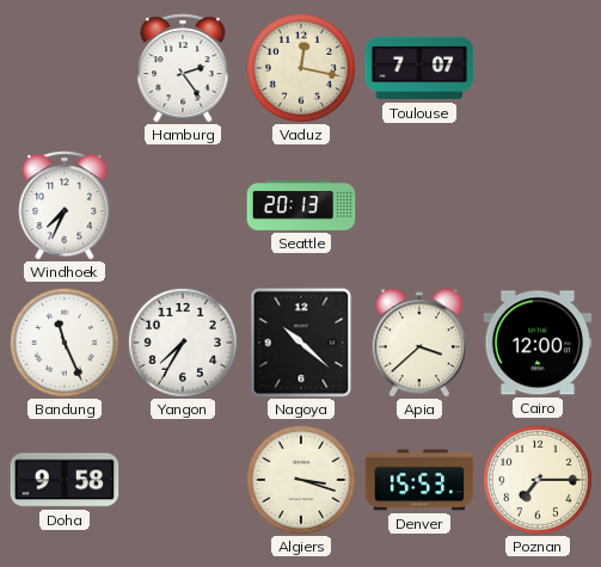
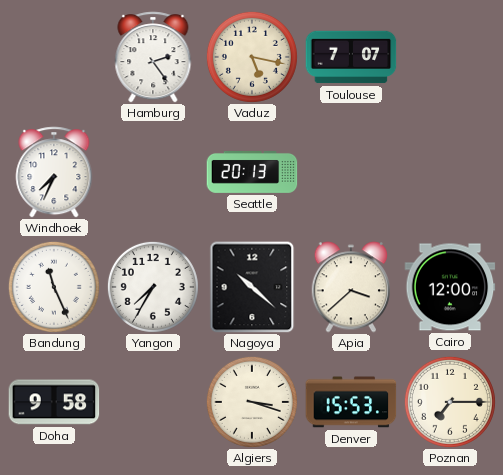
Vaduz: 12:17 -> 5:17
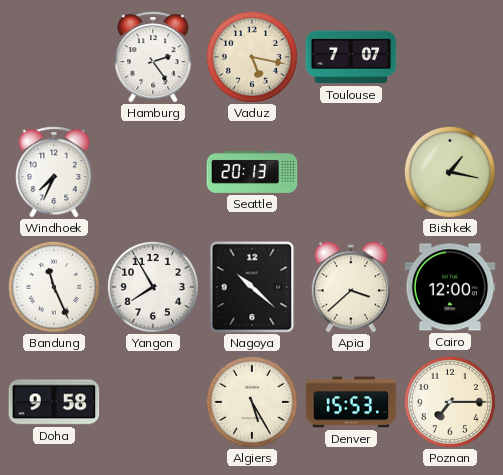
Bishkek: none -> 1:17
Yangon: 7:35 -> 7:55
Algiers: 3:18 -> 5:25
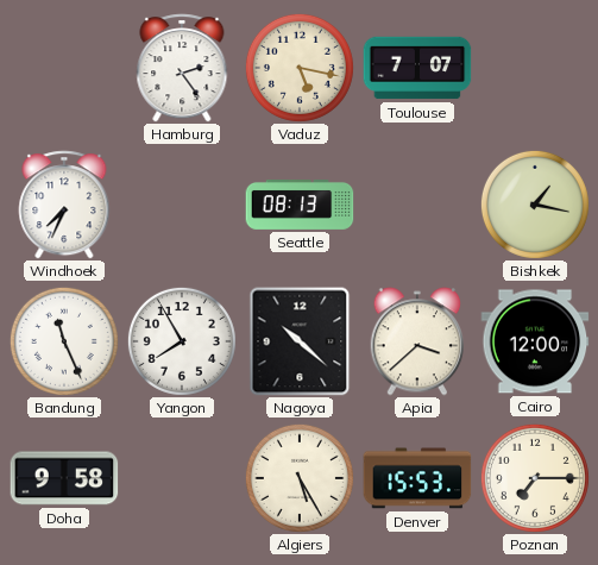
Seattle: 20:13 -> 08:13
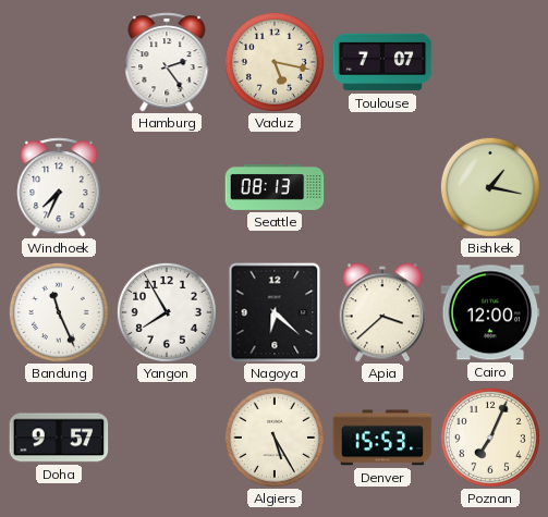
Nagoya: 10:22 -> 6:22
Doha: 9:58 -> 9:57
Poznan: 7:15 -> 7:04
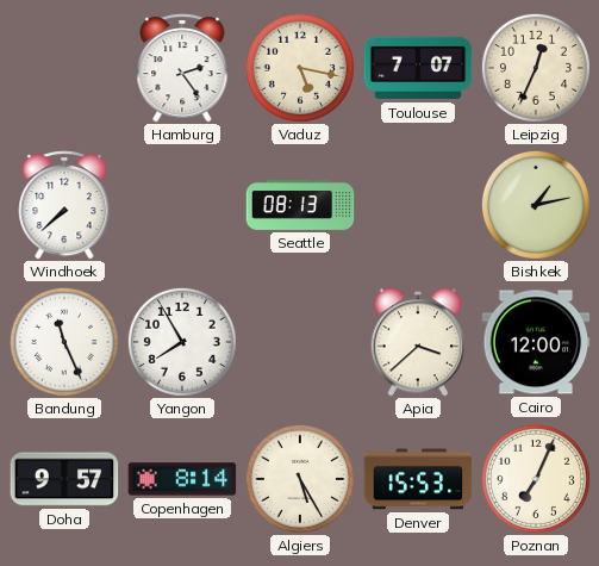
Leipzig: none -> 12:34
Windhoek: 7:34 -> 7:38
Bishkek: 1:17 -> 1:13
Nagoya: 6:22 -> none
Copenhagen: none -> 8:14
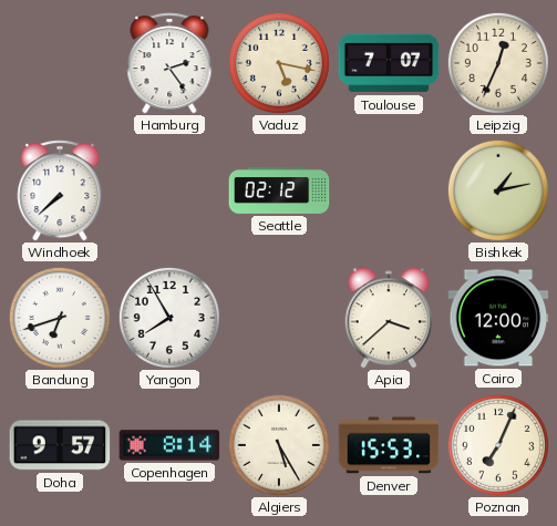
Seattle: 08:13 -> 02:12
Bandung: 11:26 -> 6:42
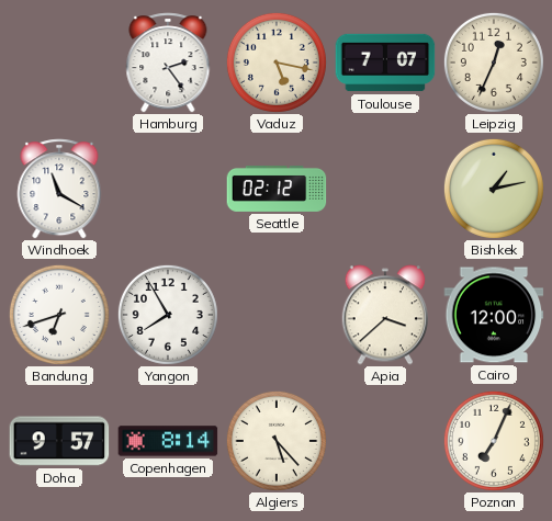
Windhoek: 7:38 -> 11:20
Algiers: 5:25 -> 5:23
Denver: 15:53 -> none
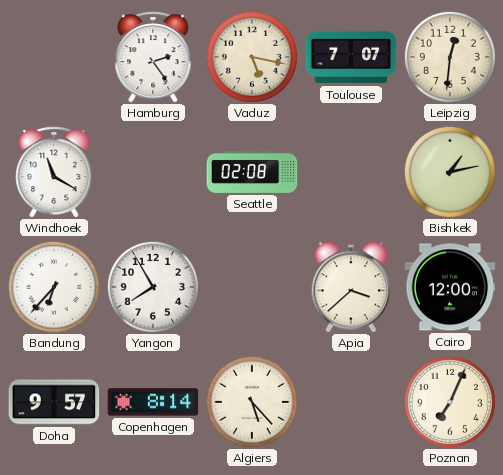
Leipzig: 12:34 -> 12:31
Seattle: 02:12 -> 02:08
Bandung: 6:42 -> 6:37
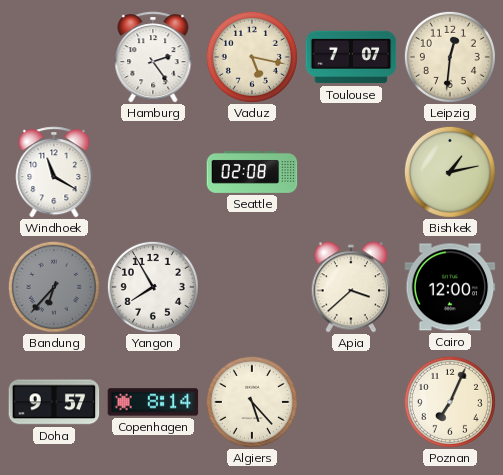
Bandung dial: white -> grey
